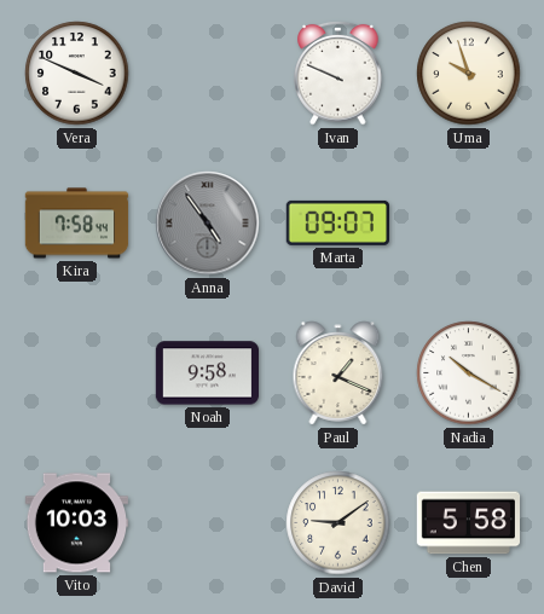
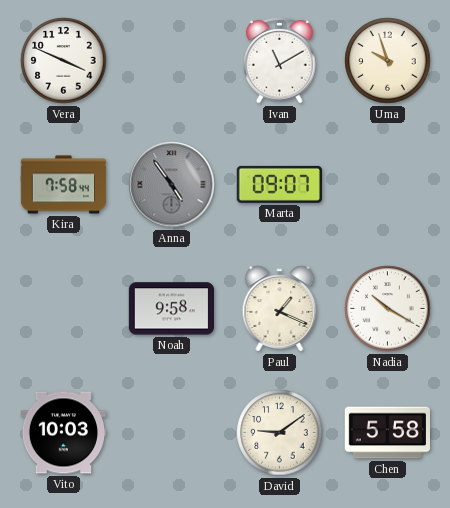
Ivan: 9:49 -> 11:10
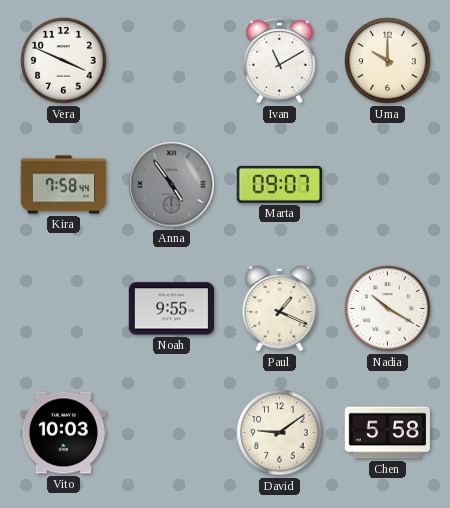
Uma: 9:57 -> 10:00
Noah: 9:58 -> 9:55
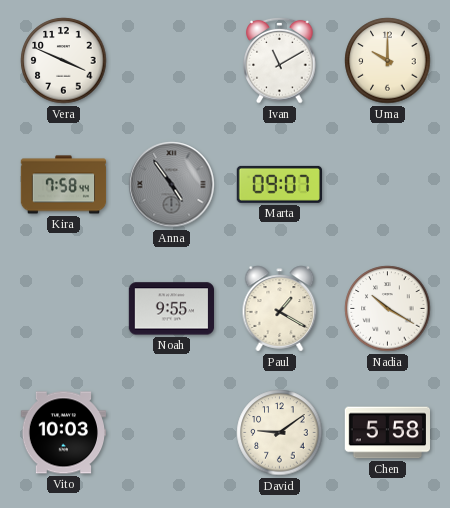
Paul: 1:19 -> 1:20
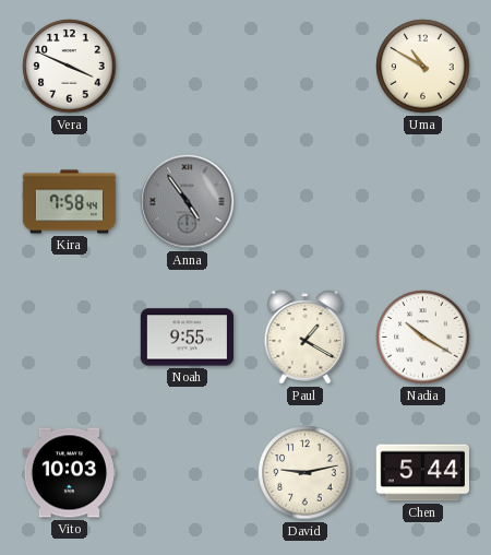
Ivan: 11:10 -> none
Uma: 10:00 -> 10:50
Marta: 09:07 -> none
David: 9:09 -> 9:13
Chen: 5:58 -> 5:44
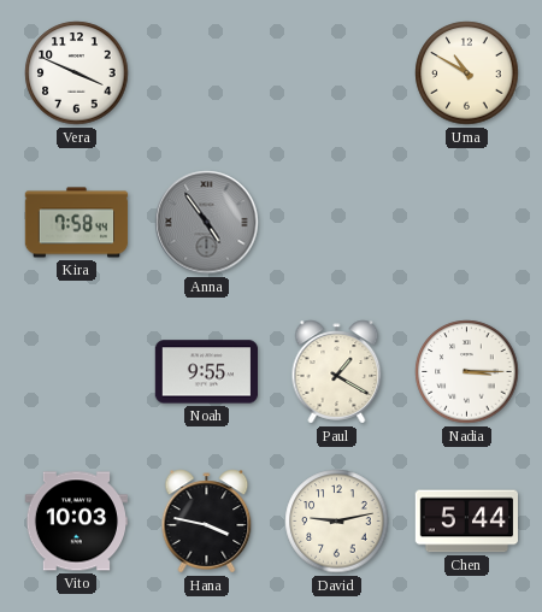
Nadia: 10:20 -> 3:15
Hana: none -> 3:47
